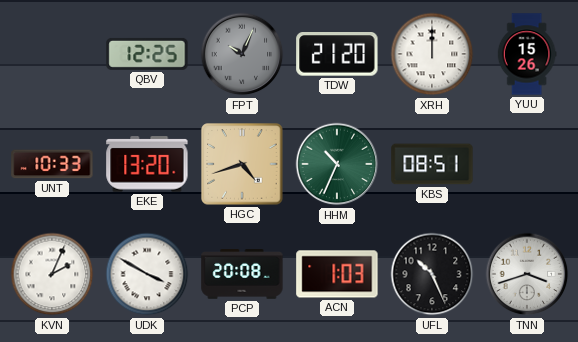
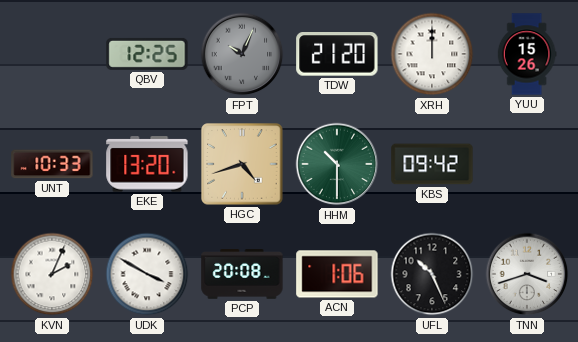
HHM: 10:34 -> 10:30
KBS: 08:51 -> 09:42
ACN: 1:03 -> 1:06
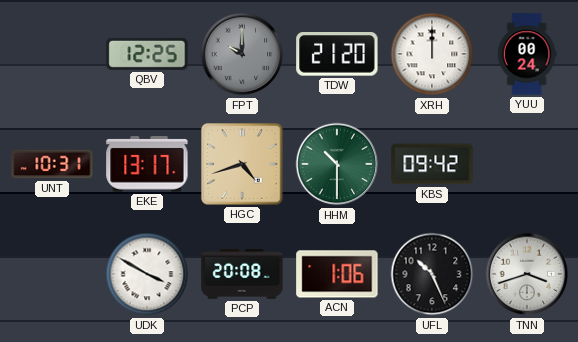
FPT: 10:04 -> 10:00
YUU: 15:26 -> 00:24
UNT: 10:33 -> 10:31
EKE: 13:20 -> 13:17
KVN: 2:04 -> none
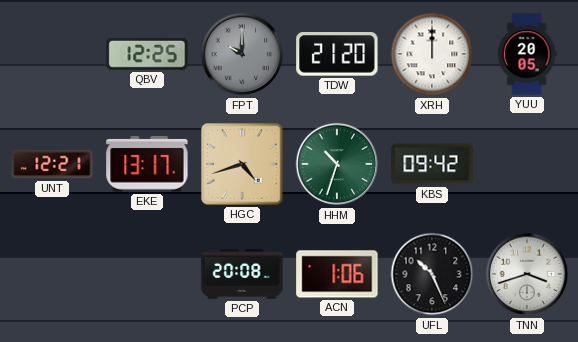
YUU: 00:24 -> 20:05
UNT: 10:31 -> 12:21
HHM: 10:30 -> 10:33
UDK: 3:50 -> none
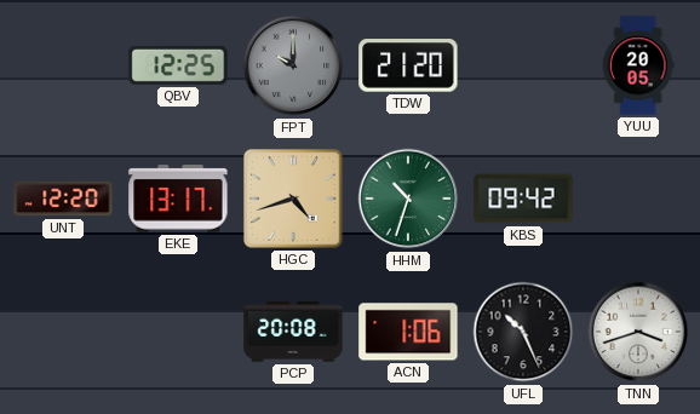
XRH: 12:00 -> none
UNT: 12:21 -> 12:20
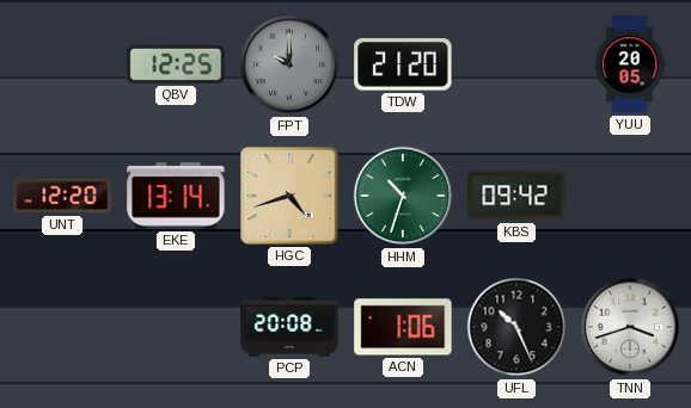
EKE: 13:17 -> 13:14
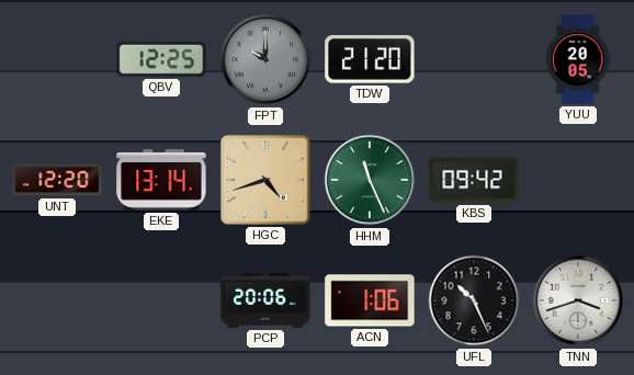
HHM: 10:33 -> 11:26
PCP: 20:08 -> 20:06
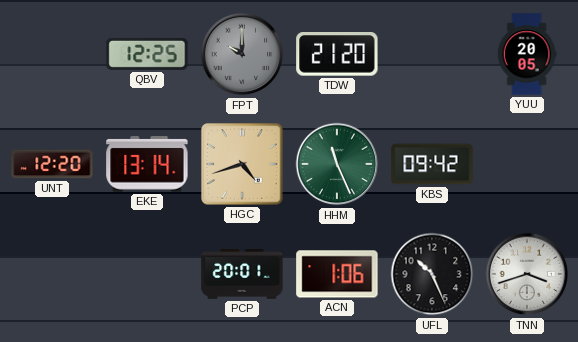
PCP: 20:06 -> 20:01
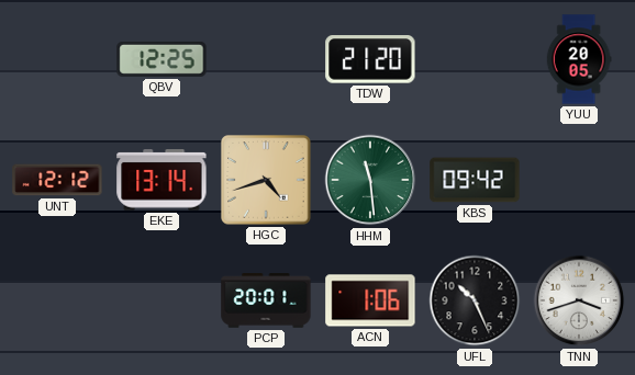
FPT: 10:00 -> none
UNT: 12:20 -> 12:12
HHM: 11:26 -> 11:29
